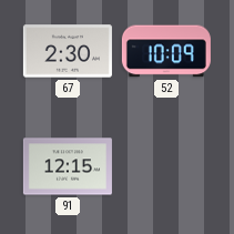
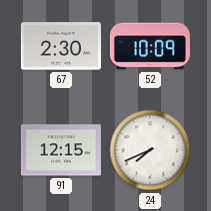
24: none -> 7:41
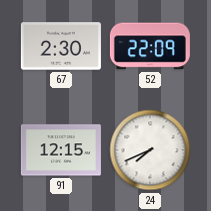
52: 10:09 -> 22:09
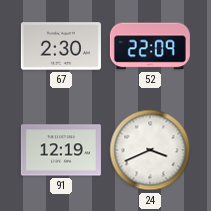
91: 12:15 -> 12:19
24: 7:41 -> 3:41
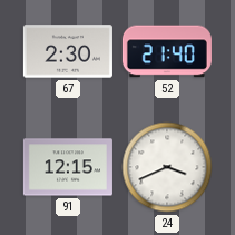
52: 22:09 -> 21:40
91: 12:19 -> 12:15
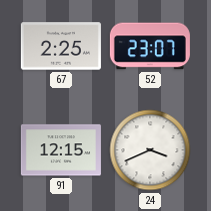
67: 2:30 -> 2:25
52: 21:40 -> 23:07
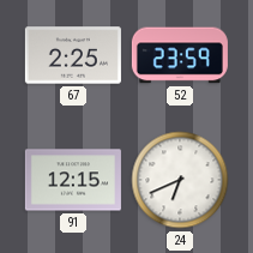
52: 23:07 -> 23:59
24: 3:41 -> 6:41
